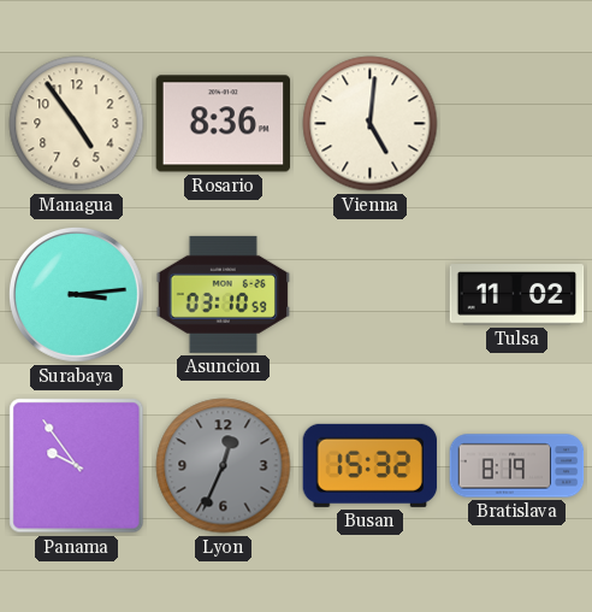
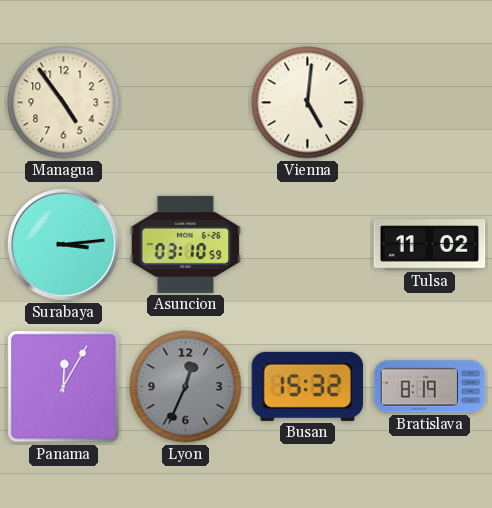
Rosario: 8:36 -> none
Panama: 9:54 -> 12:05
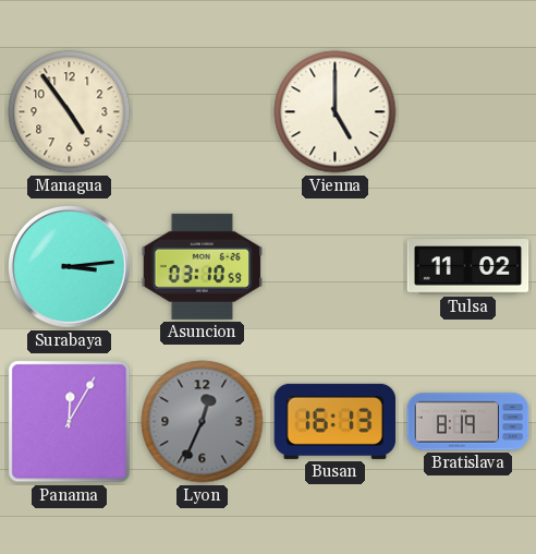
Vienna: 5:01 -> 5:00
Busan: 15:32 -> 16:13
